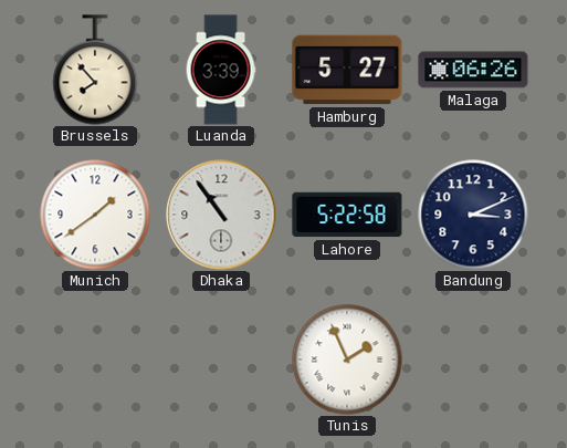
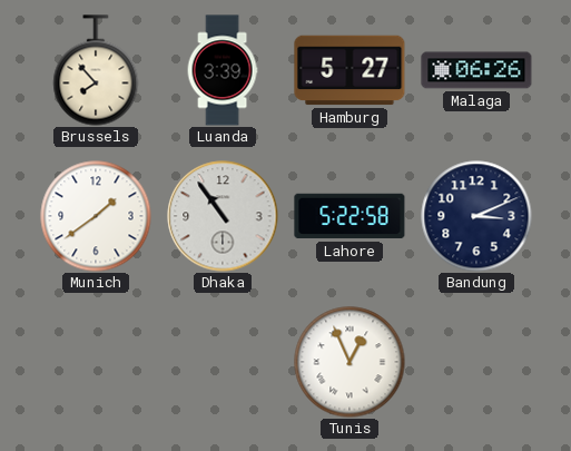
Tunis: 1:56 -> 12:56
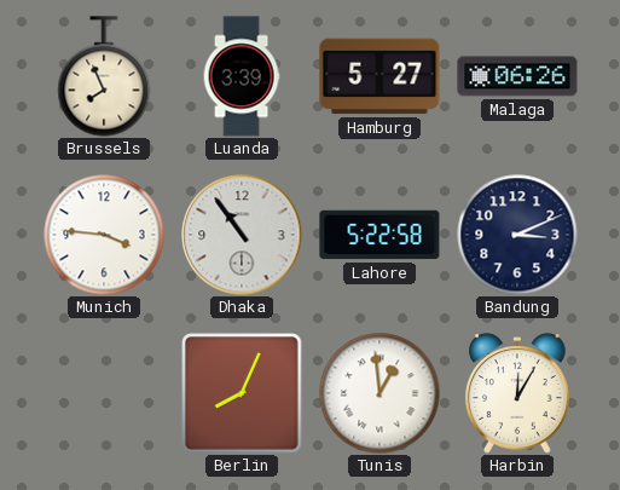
Brussels: 7:53 -> 7:56
Munich: 1:39 -> 3:46
Berlin: none -> 8:04
Tunis: 12:56 -> 12:59
Harbin: none -> 12:05
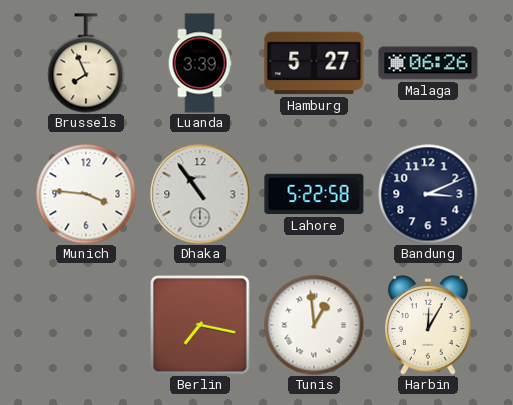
Berlin: 8:04 -> 7:17
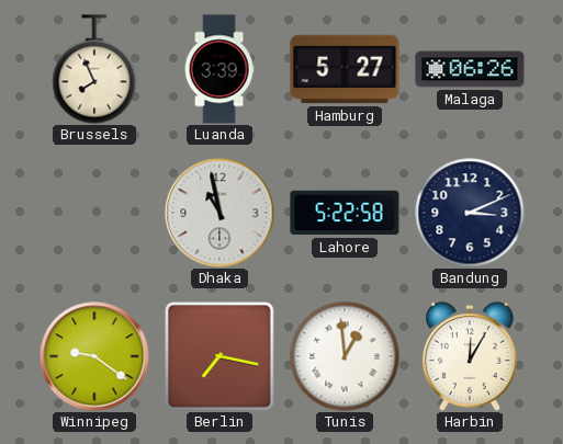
Munich: 3:46 -> none
Dhaka: 10:54 -> 10:58
Winnipeg: none -> 9:21
